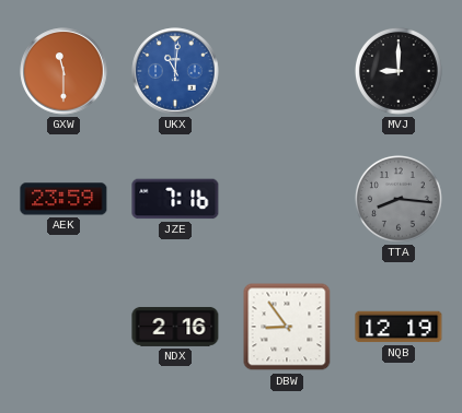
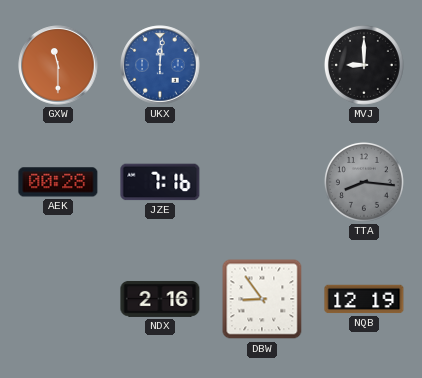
UKX: 11:01 -> 12:01
AEK: 23:59 -> 00:28
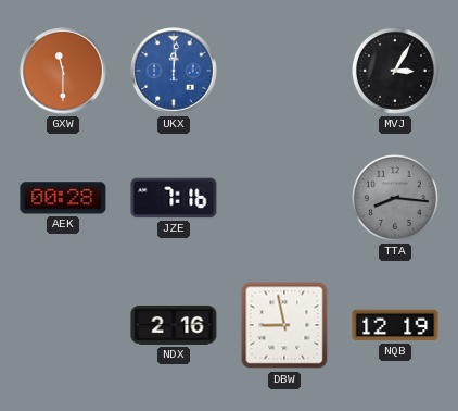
MVJ: 9:00 -> 3:05
DBW: 8:54 -> 8:58
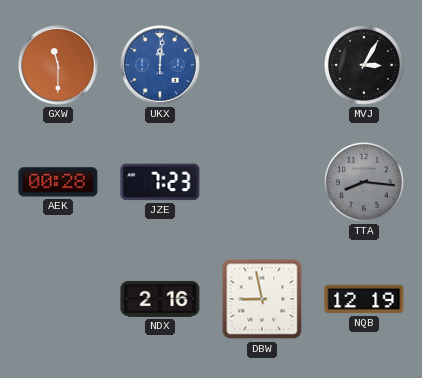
JZE: 7:16 -> 7:23
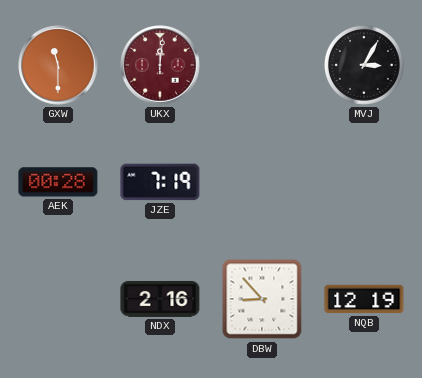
UKX dial: blue -> burgundy
JZE: 7:23 -> 7:19
TTA: 8:16 -> none
DBW: 8:58 -> 8:53
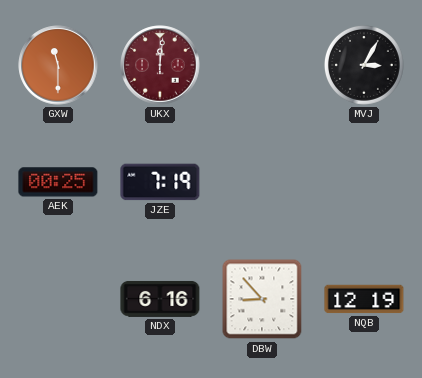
AEK: 00:28 -> 00:25
NDX: 2:16 -> 6:16
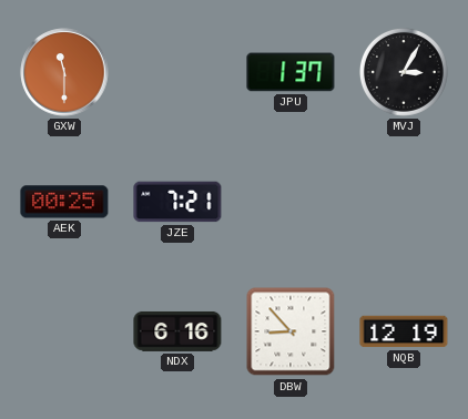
UKX: 12:01 -> none
JPU: none -> 1:37
JZE: 7:19 -> 7:21
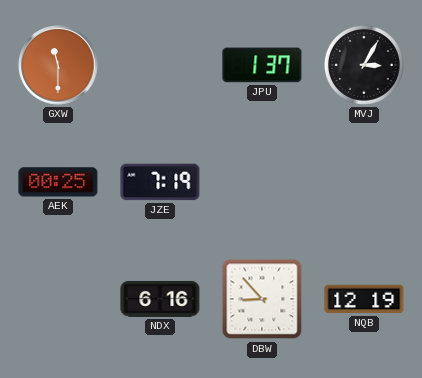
JZE: 7:21 -> 7:19
